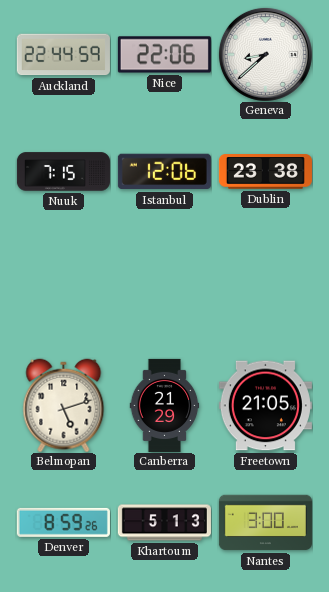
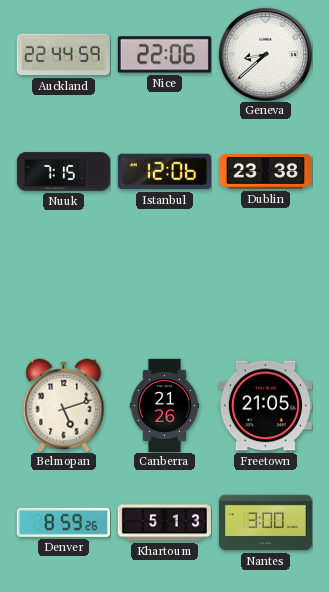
Canberra: 21:29 -> 21:26
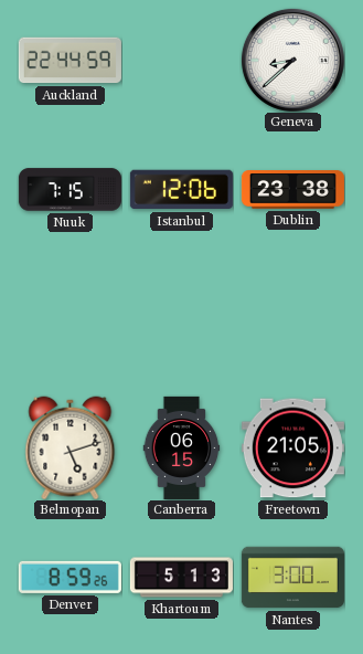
Nice: 22:06 -> none
Canberra: 21:26 -> 06:15
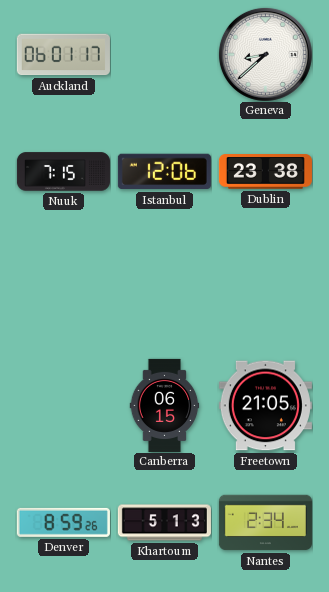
Auckland: 22:44 -> 06:01
Belmopan: 5:12 -> none
Nantes: 3:00 -> 2:34
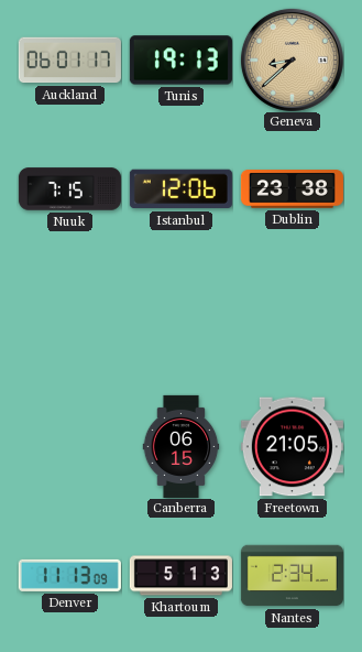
Tunis: none -> 19:13
Geneva dial: white -> champagne
Denver: 8:59 -> 11:13
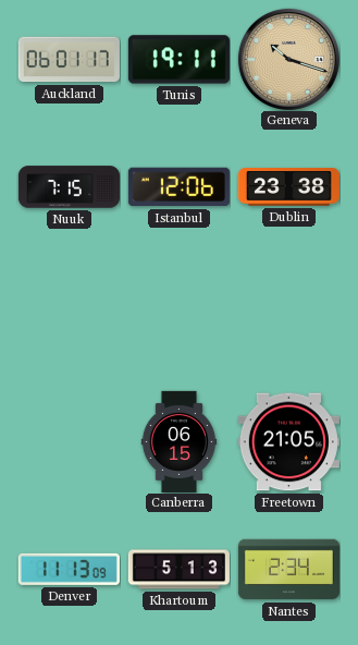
Tunis: 19:13 -> 19:11
Geneva: 8:38 -> 10:18
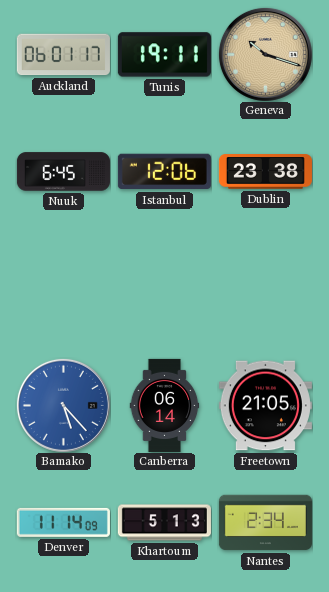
Nuuk: 7:15 -> 6:45
Bamako: none -> 5:23
Canberra: 06:15 -> 06:14
Denver: 11:13 -> 11:14
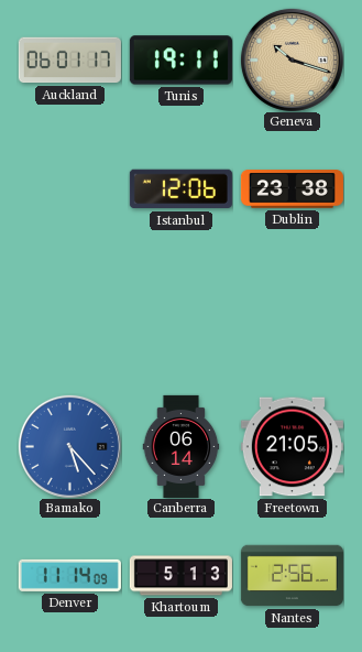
Nuuk: 6:45 -> none
Nantes: 2:34 -> 2:56
